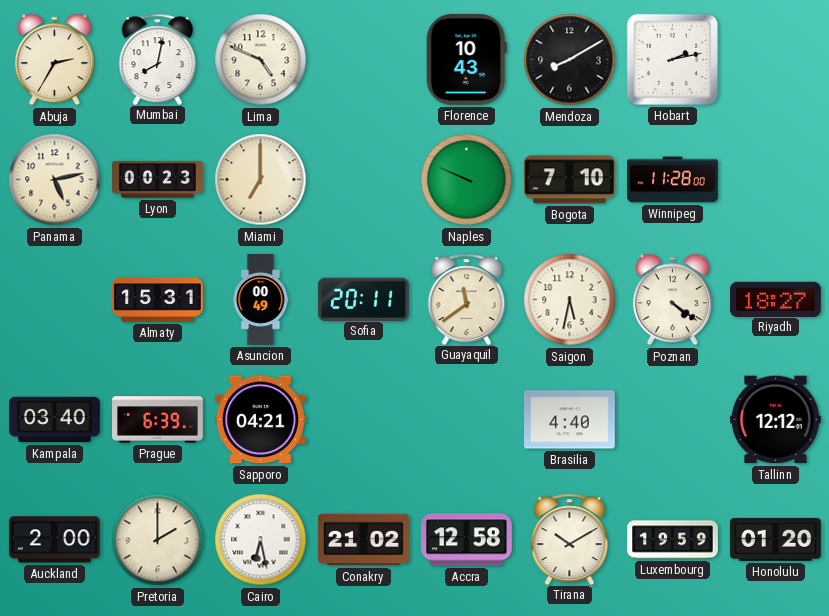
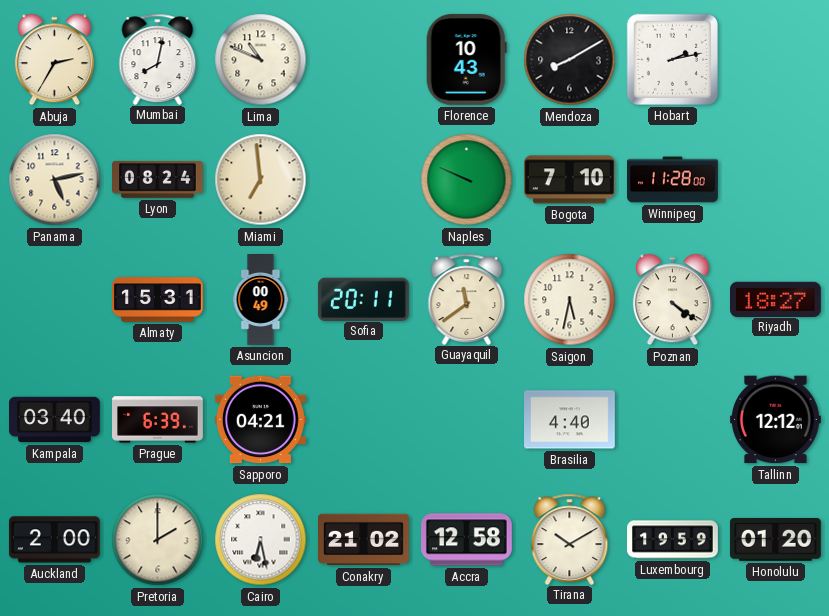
Lima: 4:49 -> 10:49
Lyon: 00:23 -> 08:24
Miami: 7:00 -> 6:59
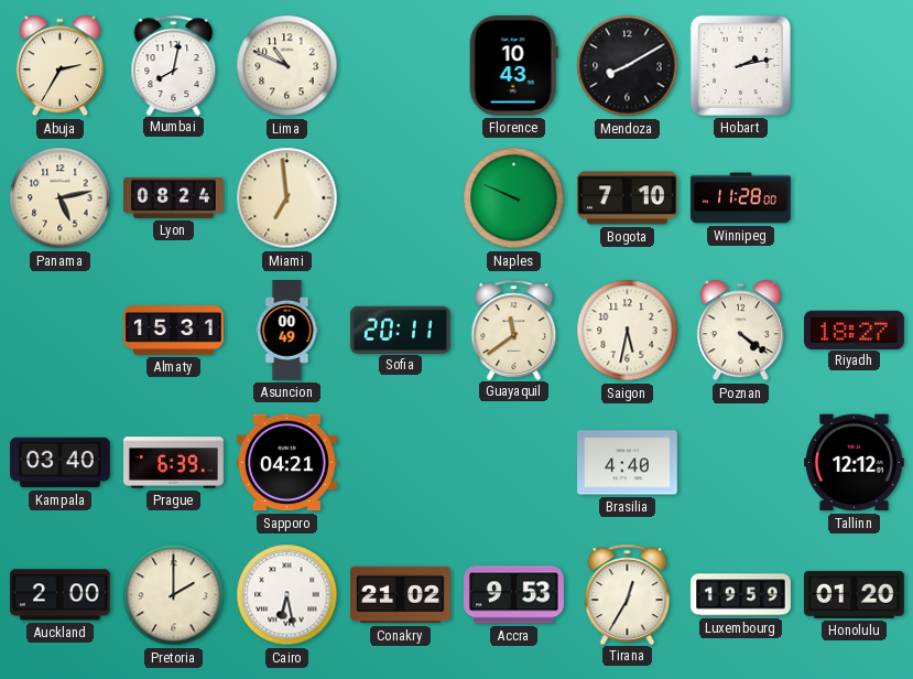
Accra: 12:58 -> 9:53
Tirana: 10:10 -> 12:35
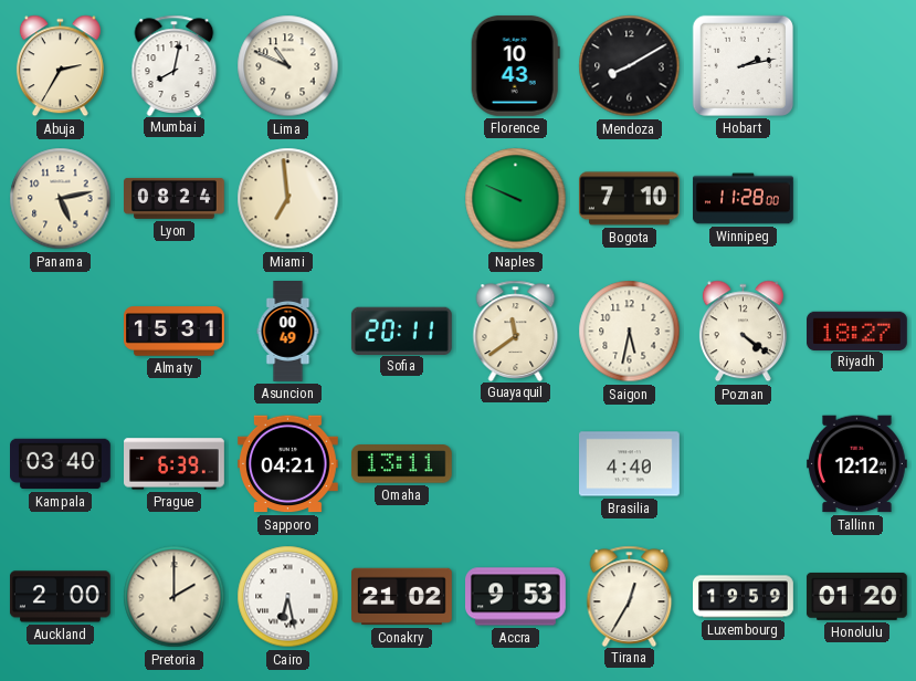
Omaha: none -> 13:11
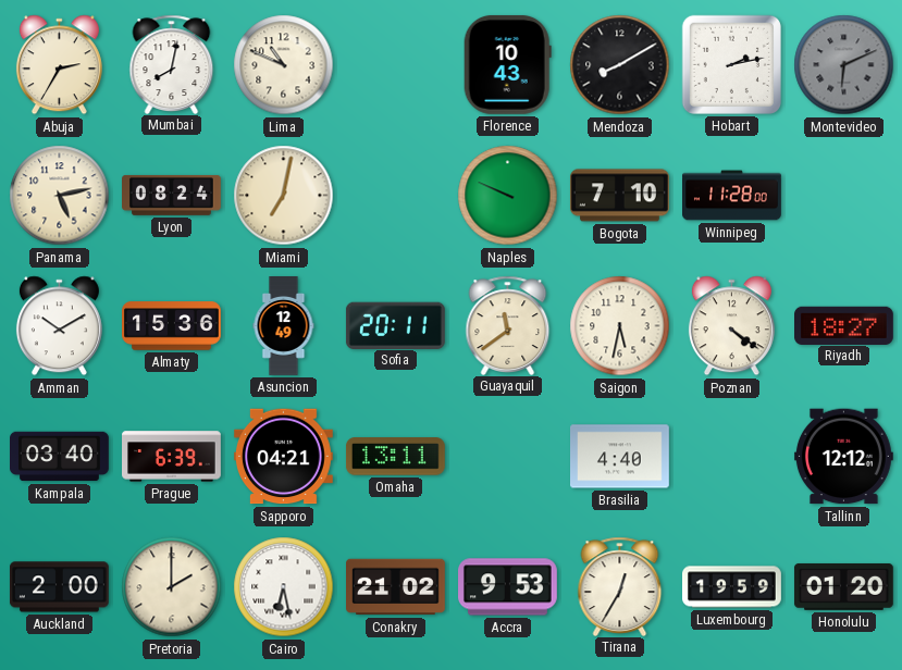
Montevideo: none -> 6:11
Miami: 6:59 -> 7:02
Amman: none -> 10:10
Almaty: 15:31 -> 15:36
Asuncion: 00:49 -> 12:49
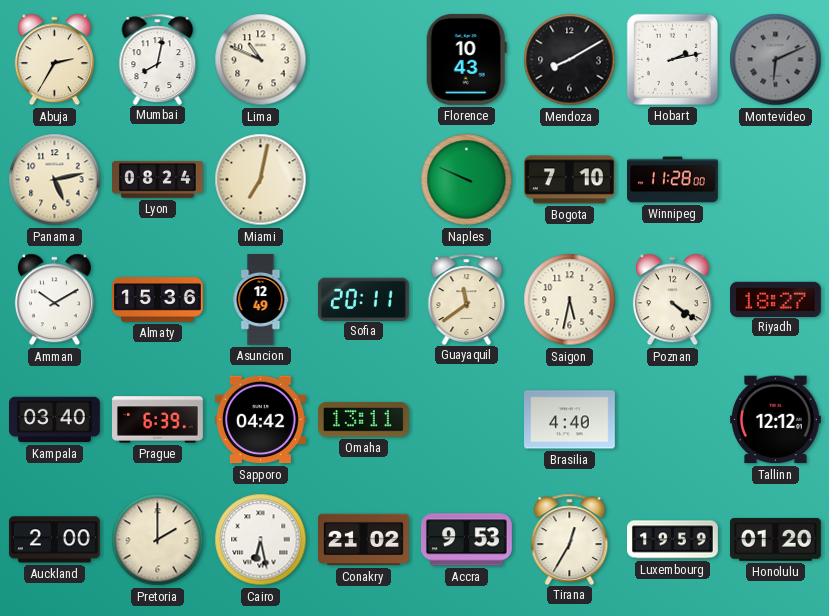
Sapporo: 04:21 -> 04:42
